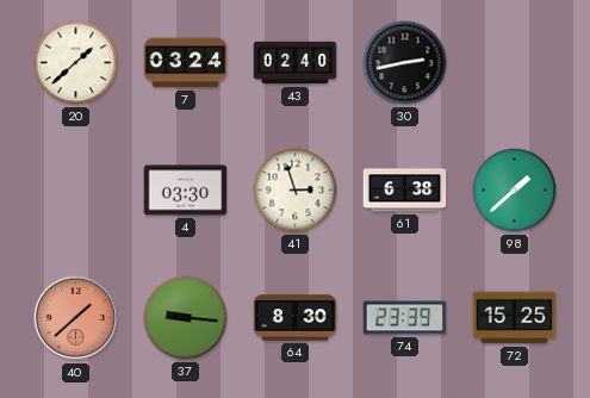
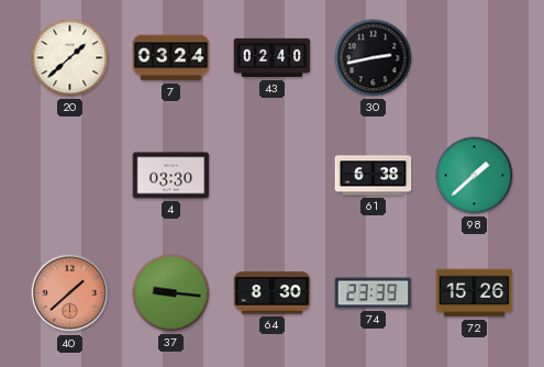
41: 2:57 -> none
72: 15:25 -> 15:26
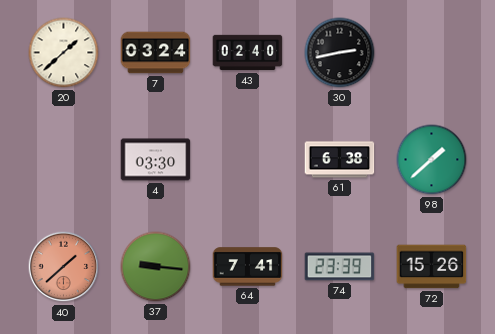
64: 8:30 -> 7:41
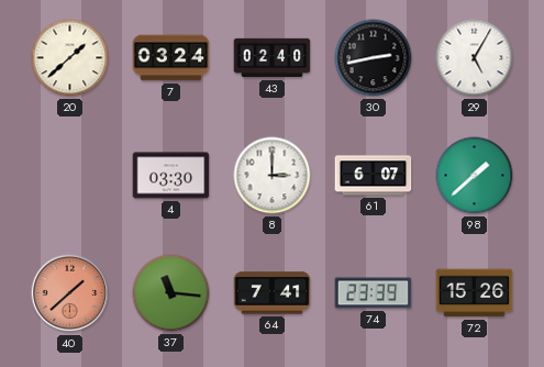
29: none -> 5:05
8: none -> 3:00
61: 6:38 -> 6:07
37: 9:16 -> 11:16
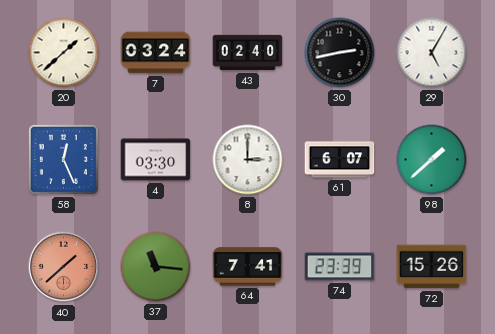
58: none -> 12:26
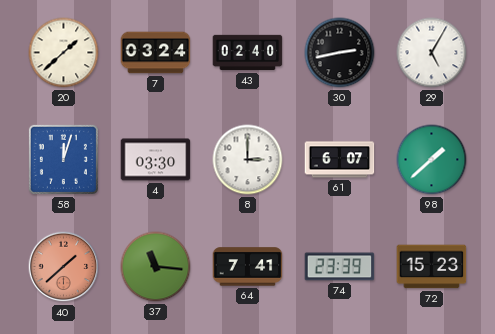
58: 12:26 -> 12:03
72: 15:26 -> 15:23
